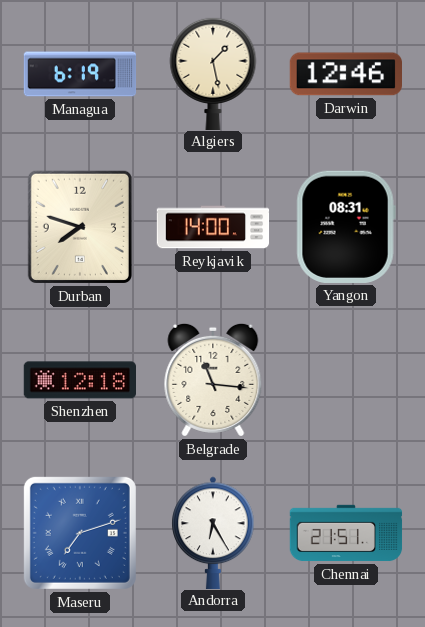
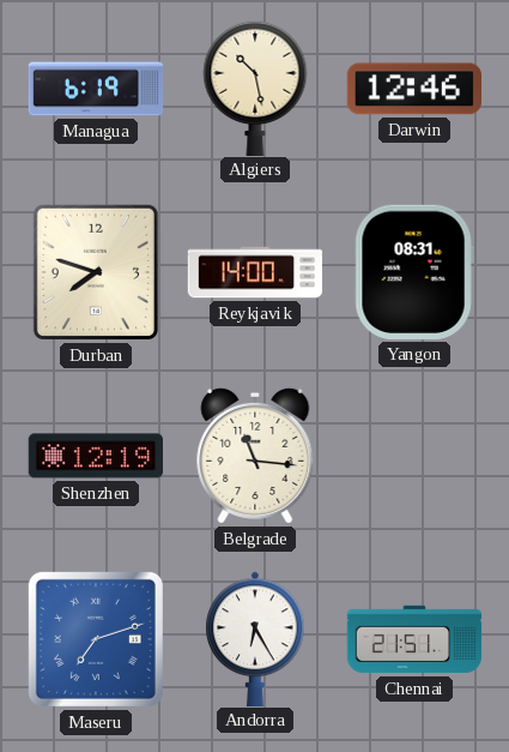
Algiers: 1:28 -> 10:28
Shenzhen: 12:18 -> 12:19
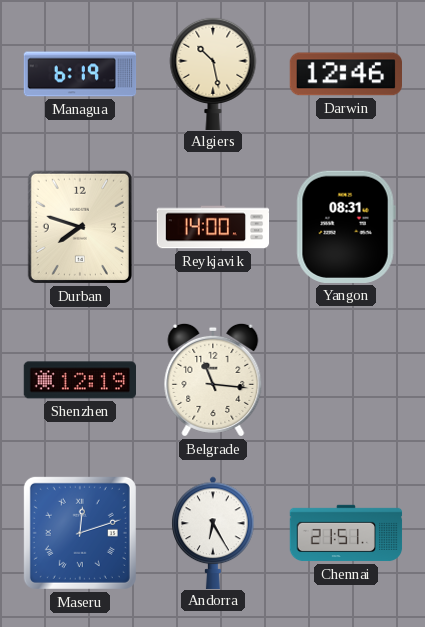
Maseru: 7:12 -> 12:12
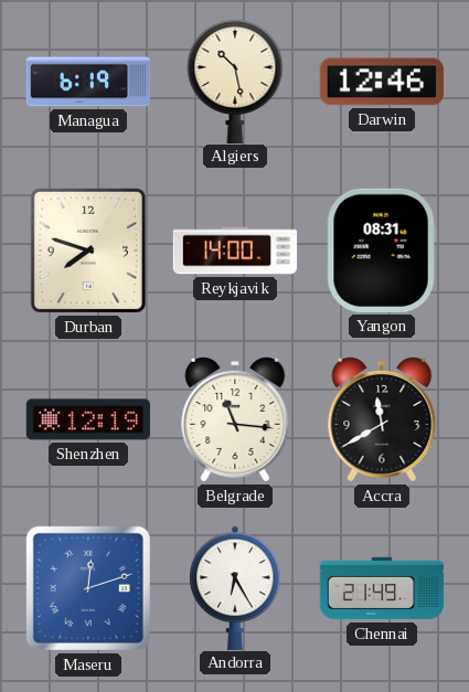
Accra: none -> 11:40
Chennai: 21:51 -> 21:49
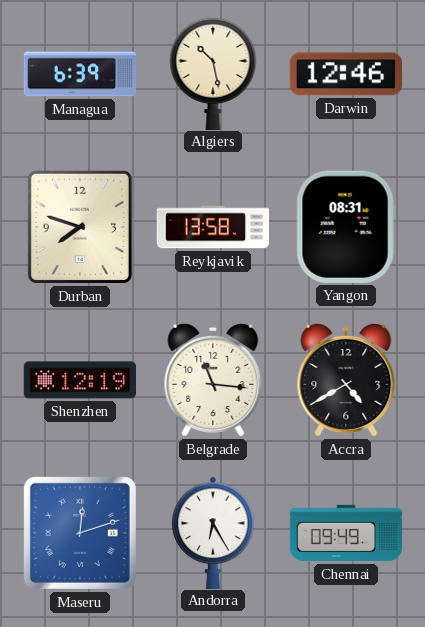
Managua: 6:19 -> 6:39
Reykjavik: 14:00 -> 13:58
Accra: 11:40 -> 4:40
Chennai: 21:49 -> 09:49
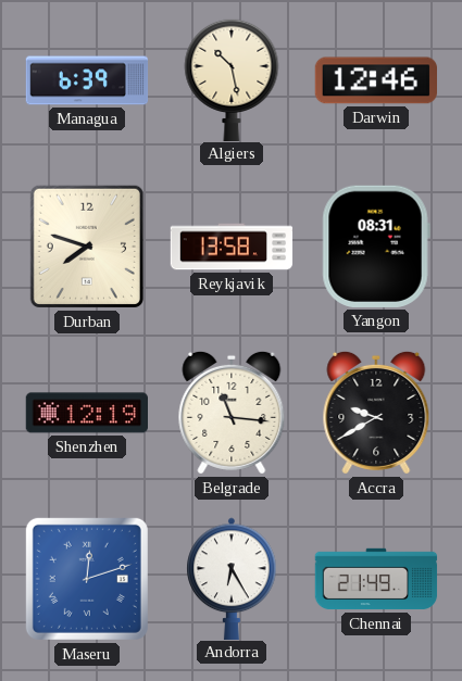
Accra: 4:40 -> 9:40
Chennai: 09:49 -> 21:49
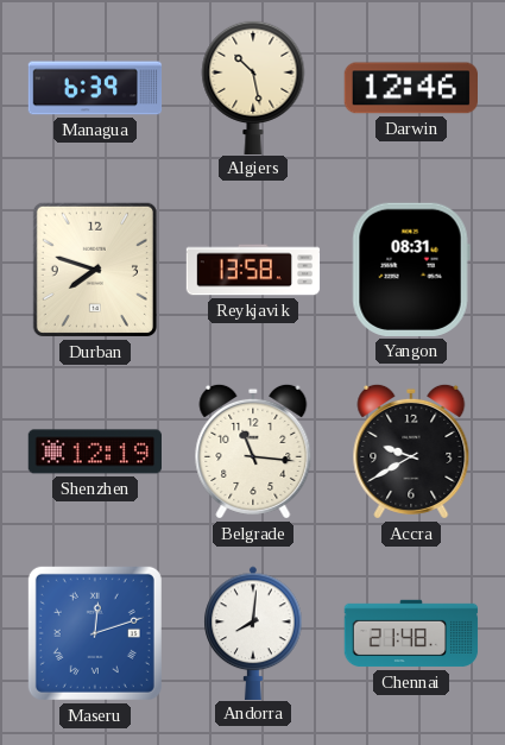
Andorra: 6:25 -> 8:01
Chennai: 21:49 -> 21:48
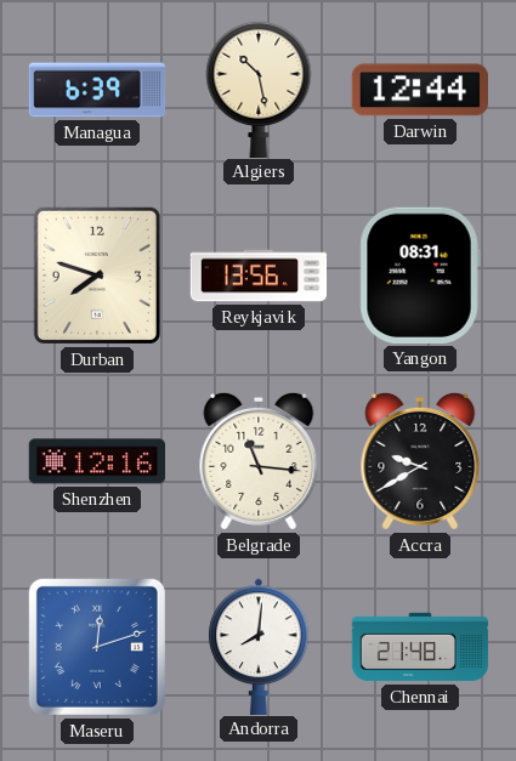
Darwin: 12:46 -> 12:44
Reykjavik: 13:58 -> 13:56
Shenzhen: 12:19 -> 12:16
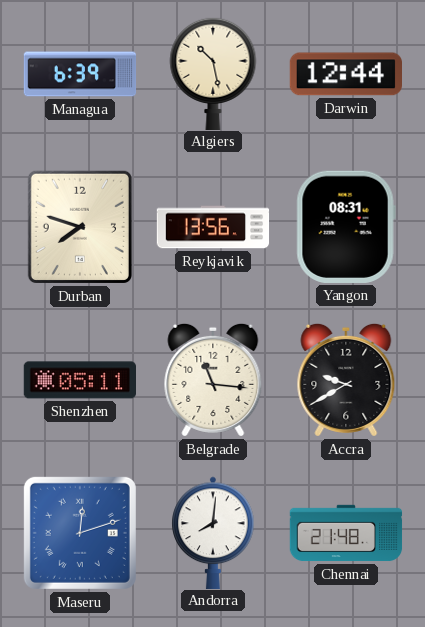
Shenzhen: 12:16 -> 05:11
